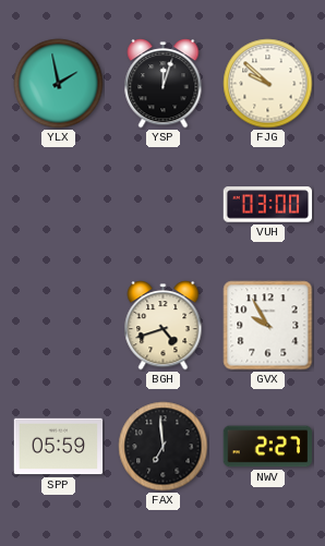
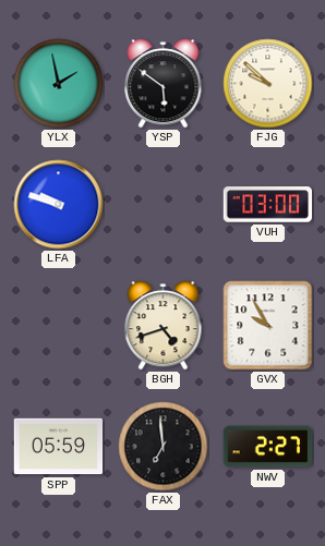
YSP: 12:03 -> 5:51
LFA: none -> 9:48
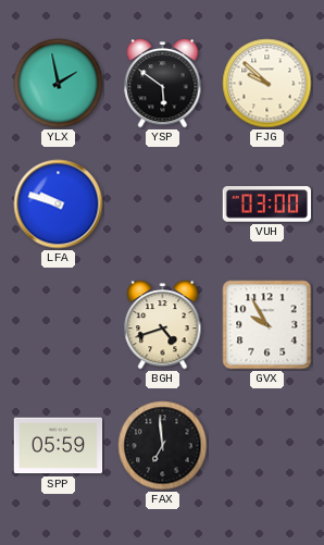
NWV: 2:27 -> none
